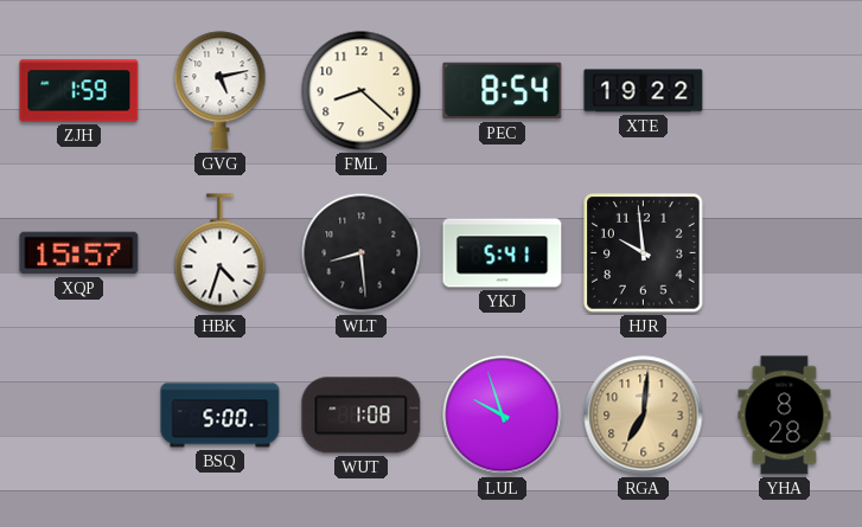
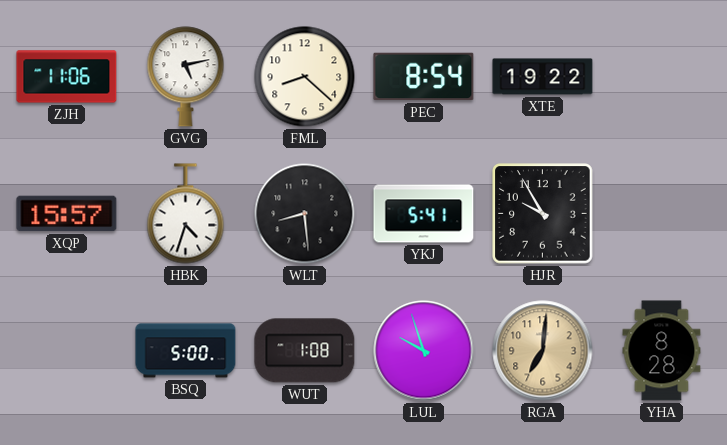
ZJH: 1:59 -> 11:06
HJR: 9:59 -> 9:55
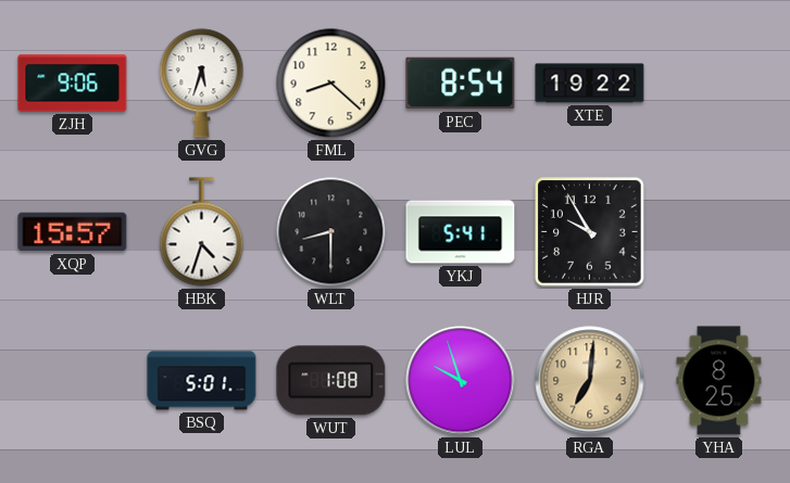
ZJH: 11:06 -> 9:06
GVG: 5:13 -> 5:33
WLT: 8:29 -> 8:30
BSQ: 5:00 -> 5:01
YHA: 8:28 -> 8:25
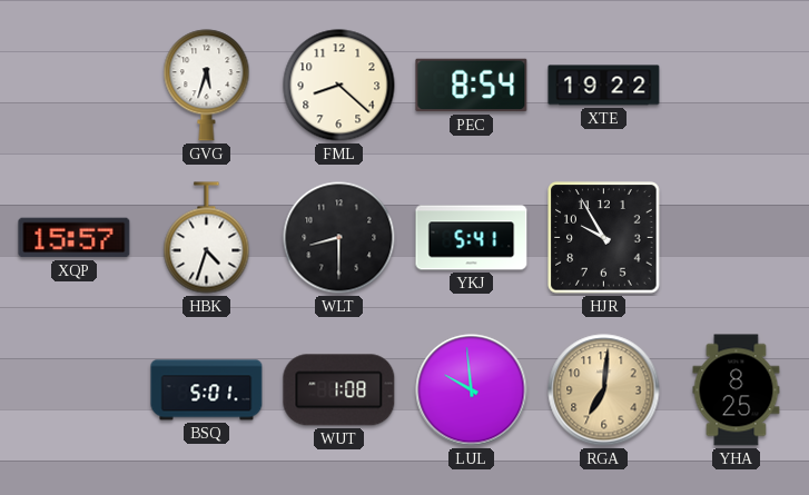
ZJH: 9:06 -> none
LUL: 9:57 -> 9:59
